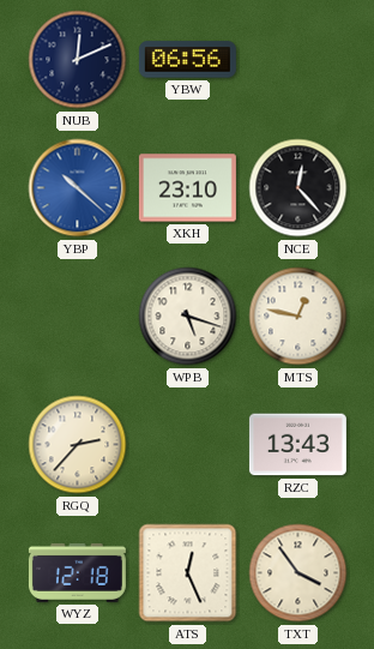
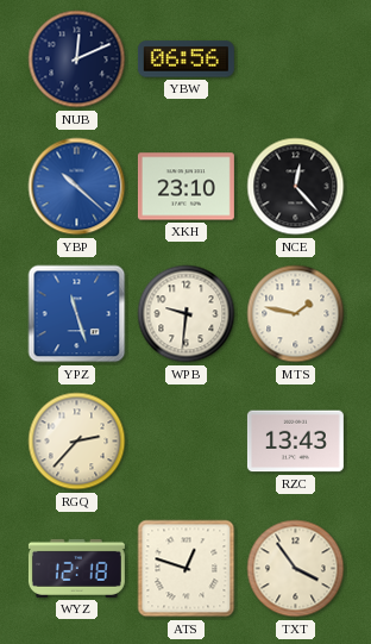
YPZ: none -> 11:27
WPB: 5:18 -> 9:31
MTS: 12:47 -> 1:47
ATS: 12:26 -> 12:48
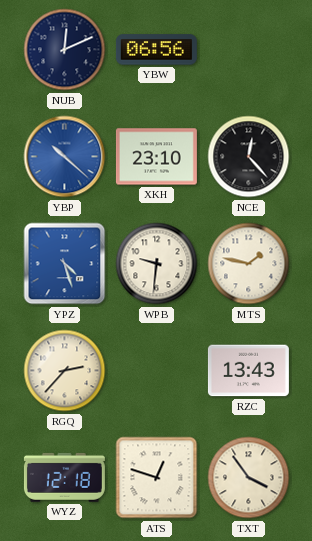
YPZ: 11:27 -> 4:27
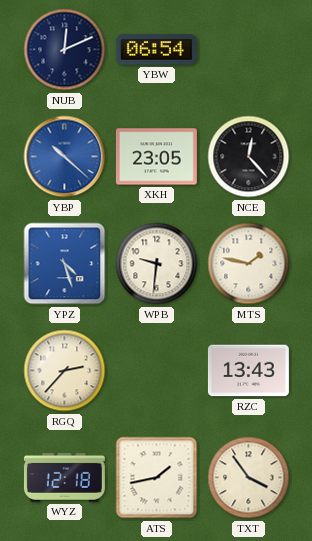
YBW: 06:56 -> 06:54
XKH: 23:10 -> 23:05
ATS: 12:48 -> 1:43
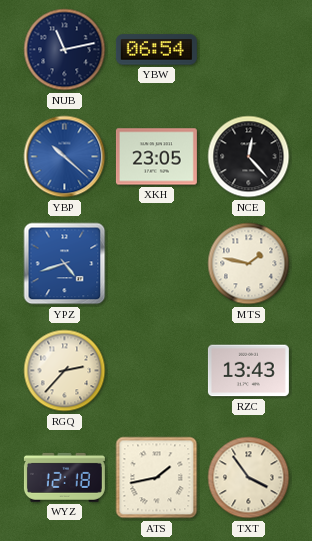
NUB: 12:11 -> 11:13
YPZ: 4:27 -> 4:42
WPB: 9:31 -> none
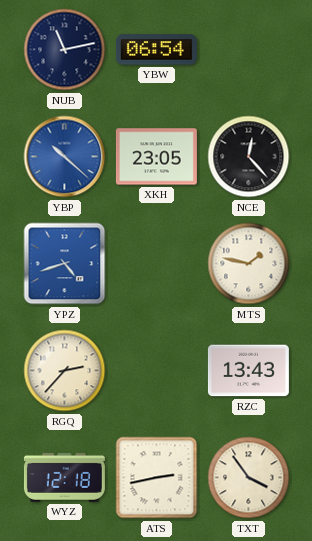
ATS: 1:43 -> 2:43
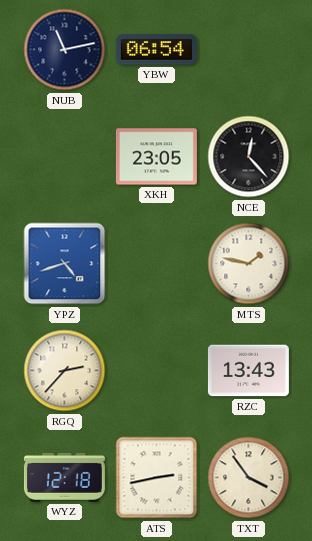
YBP: 10:22 -> none
